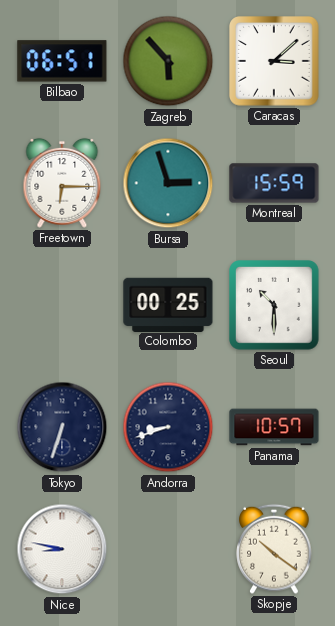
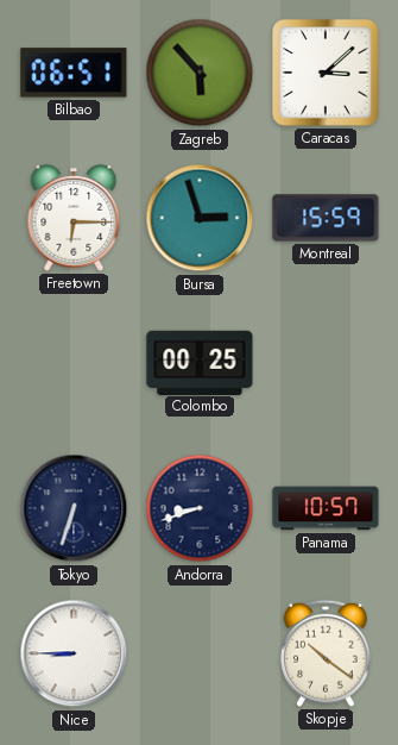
Seoul: 10:30 -> none
Nice: 8:47 -> 8:45
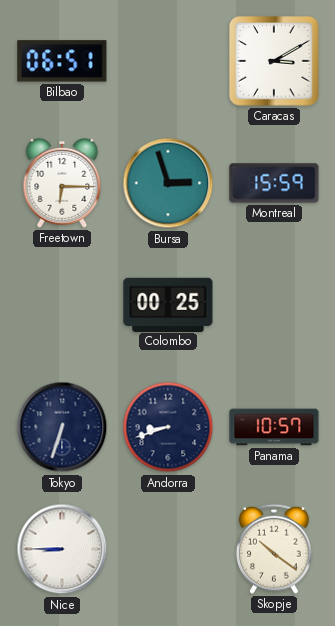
Zagreb: 5:53 -> none
Caracas: 3:08 -> 3:10
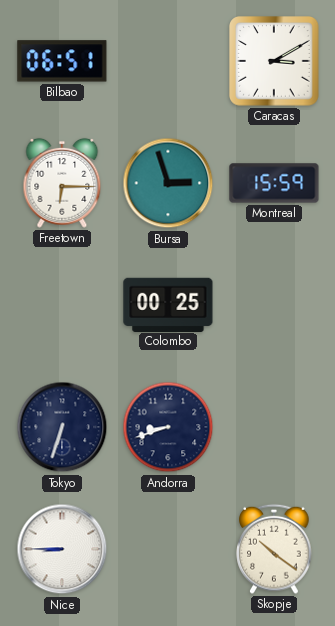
Panama: 10:57 -> none
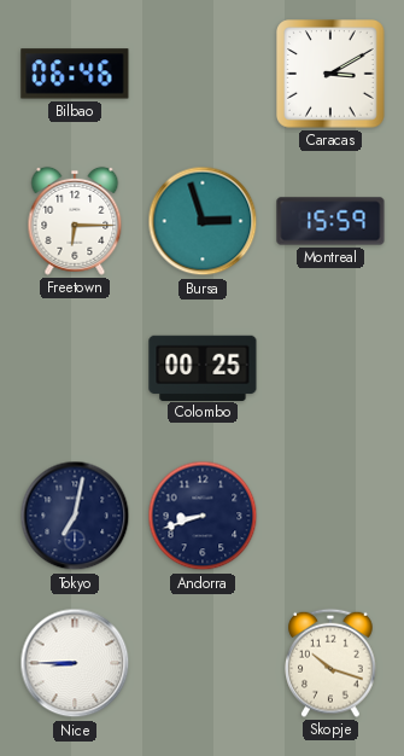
Bilbao: 06:51 -> 06:46
Tokyo: 6:33 -> 7:02
Skopje: 10:21 -> 10:18
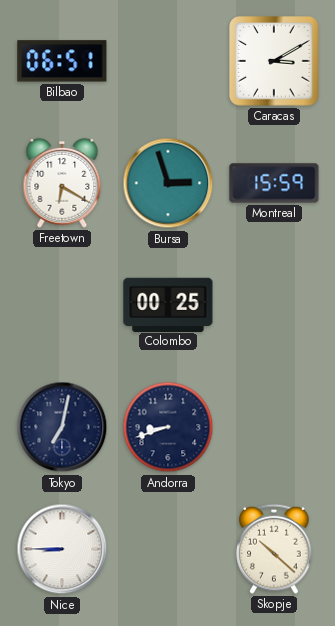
Bilbao: 06:46 -> 06:51
Freetown: 6:15 -> 6:20
Skopje: 10:18 -> 10:22
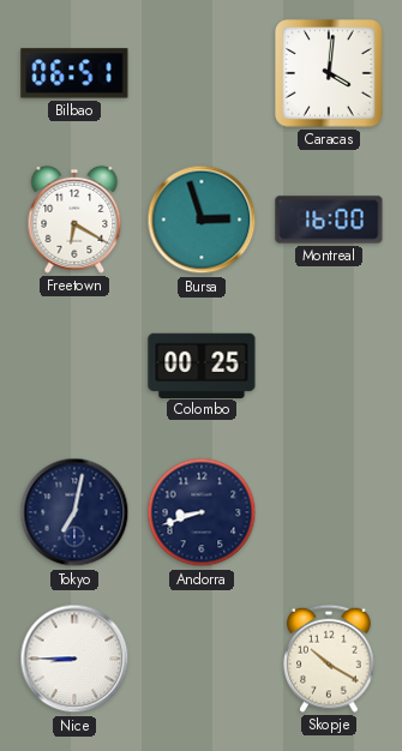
Caracas: 3:10 -> 4:01
Montreal: 15:59 -> 16:00
Skopje: 10:22 -> 10:20
